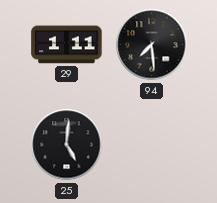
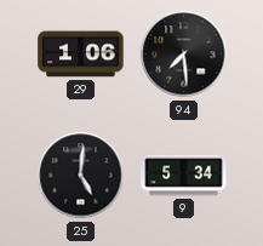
29: 1:11 -> 1:06
9: none -> 5:34
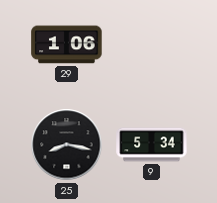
94: 7:29 -> none
25: 5:01 -> 8:17
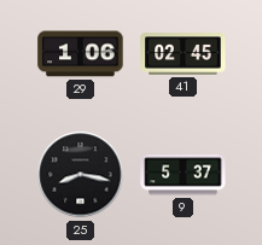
41: none -> 02:45
9: 5:34 -> 5:37
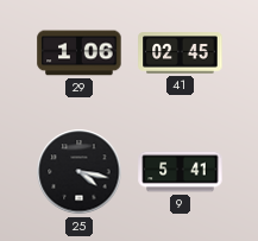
25: 8:17 -> 4:17
9: 5:37 -> 5:41
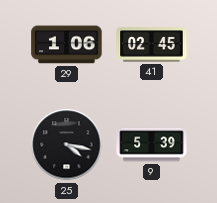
9: 5:41 -> 5:39
